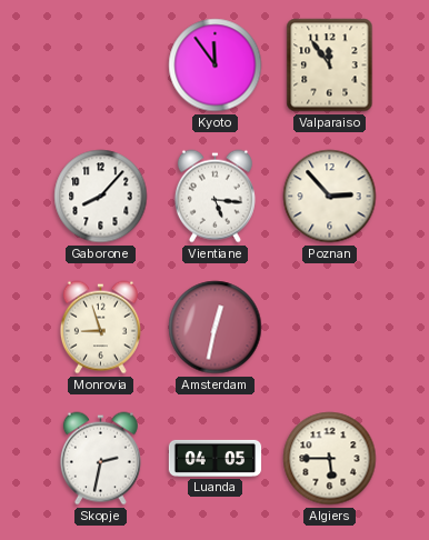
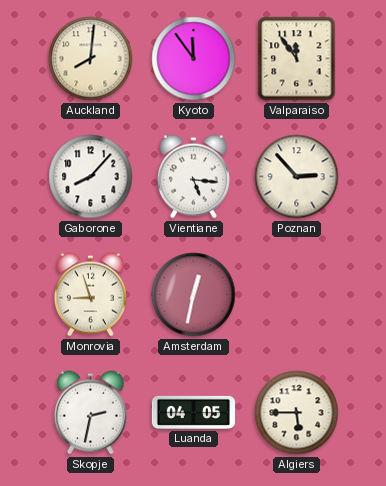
Auckland: none -> 8:01
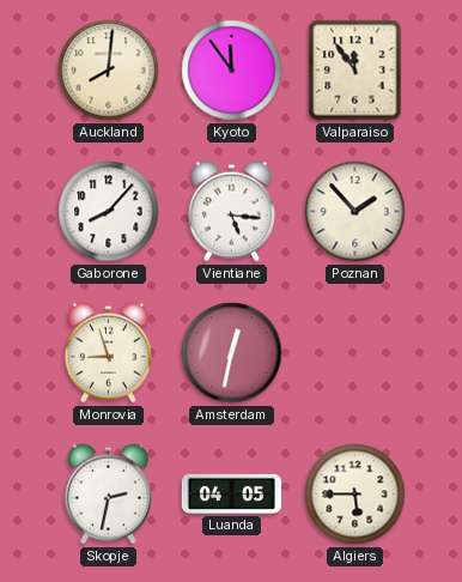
Poznan: 2:53 -> 1:53
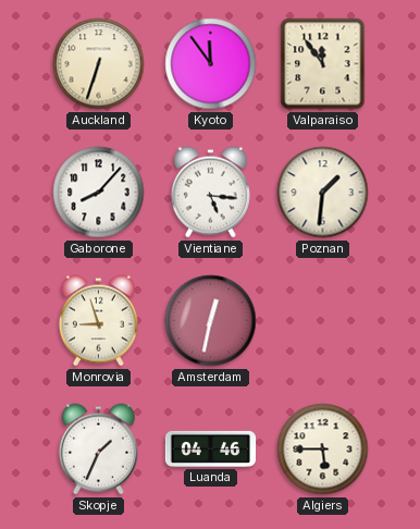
Auckland: 8:01 -> 6:33
Poznan: 1:53 -> 1:31
Skopje: 2:32 -> 1:34
Luanda: 04:05 -> 04:46
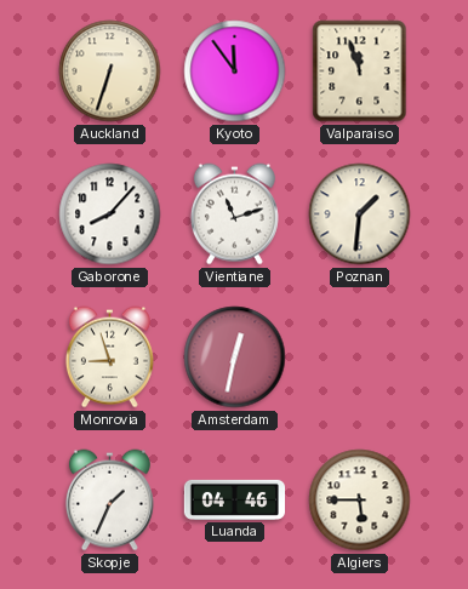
Valparaiso: 11:54 -> 11:57
Vientiane: 5:16 -> 11:12
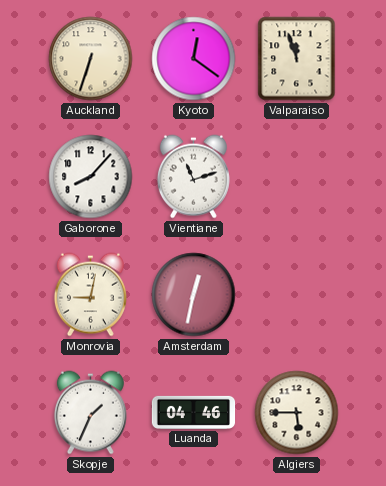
Kyoto: 11:54 -> 12:21
Poznan: 1:31 -> none
Monrovia: 8:57 -> 9:02
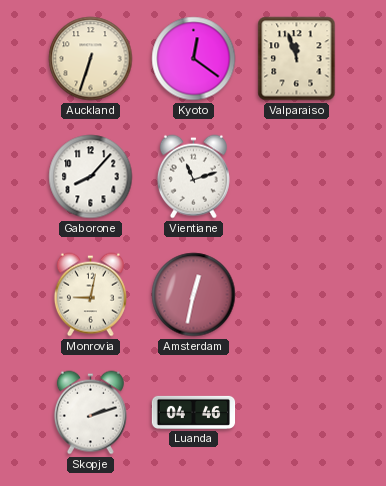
Skopje: 1:34 -> 2:12
Algiers: 5:45 -> none
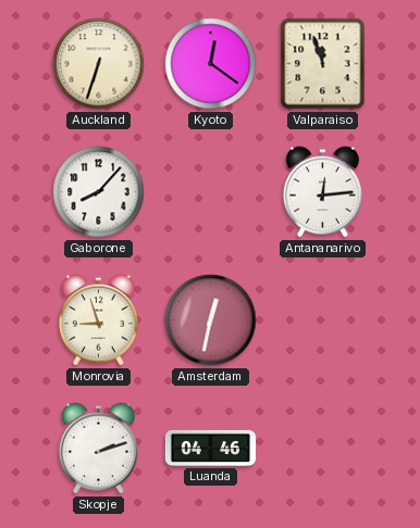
Vientiane: 11:12 -> none
Antananarivo: none -> 12:14
Monrovia: 9:02 -> 8:57
